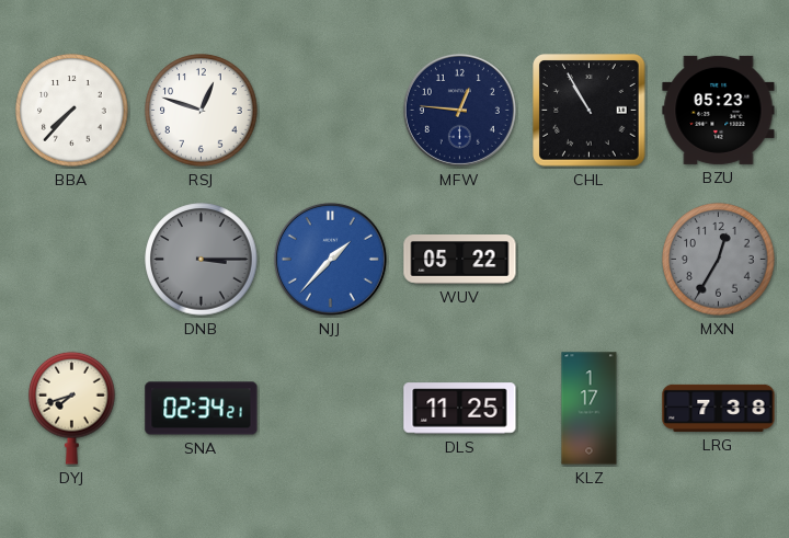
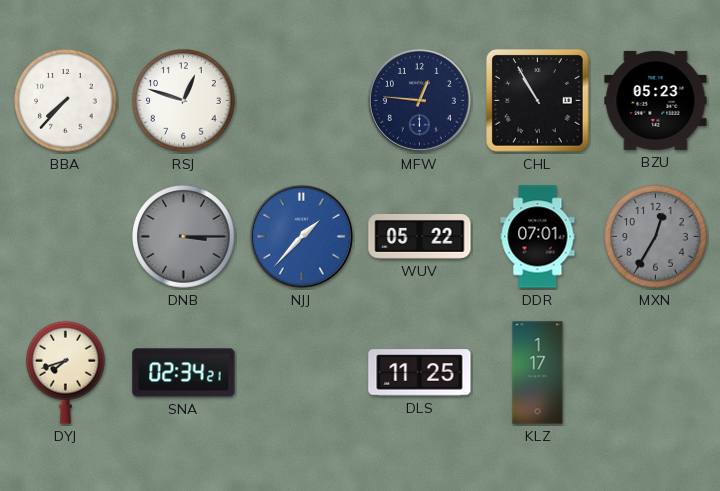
DDR: none -> 07:01
LRG: 7:38 -> none
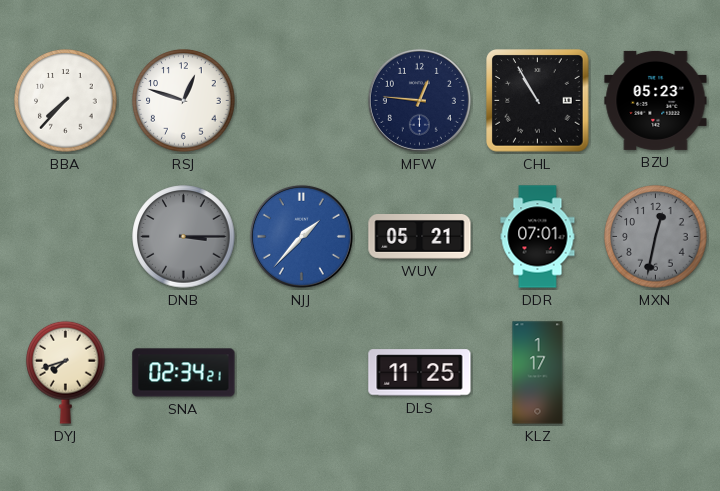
WUV: 05:22 -> 05:21
MXN: 12:35 -> 12:32
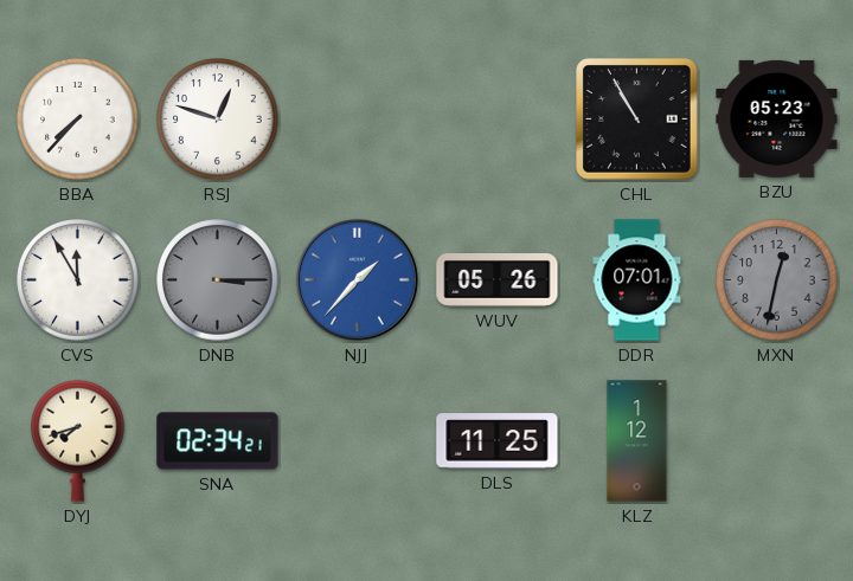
MFW: 12:46 -> none
CVS: none -> 11:55
WUV: 05:21 -> 05:26
KLZ: 1:17 -> 1:12
